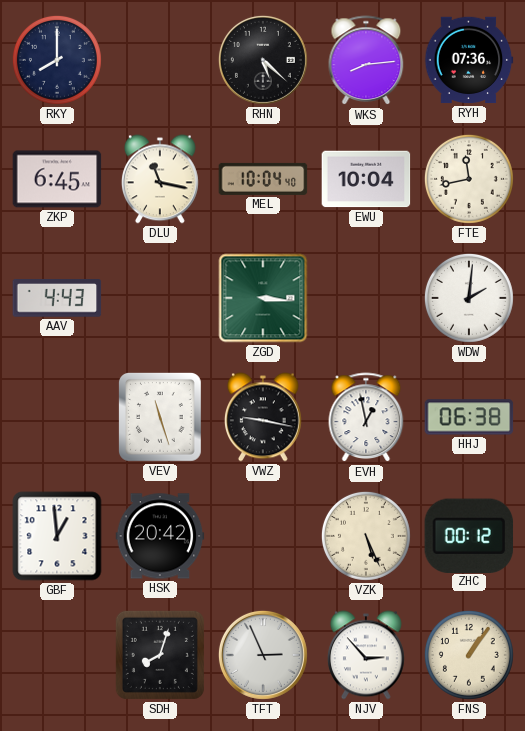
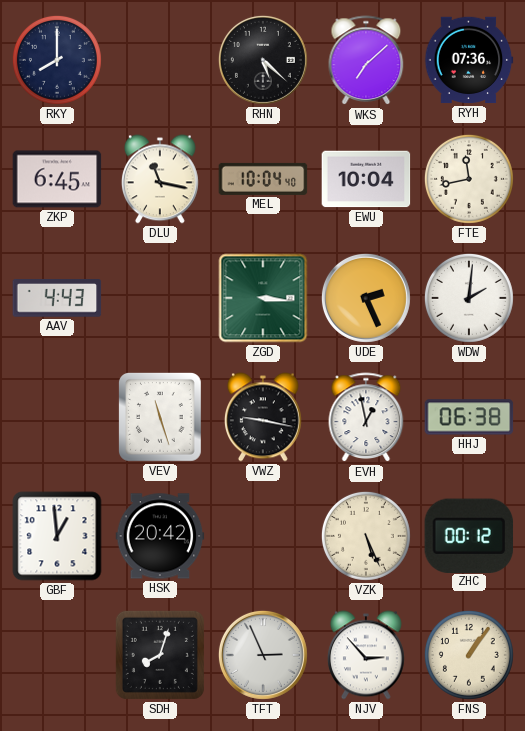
WKS: 8:14 -> 7:08
UDE: none -> 2:26
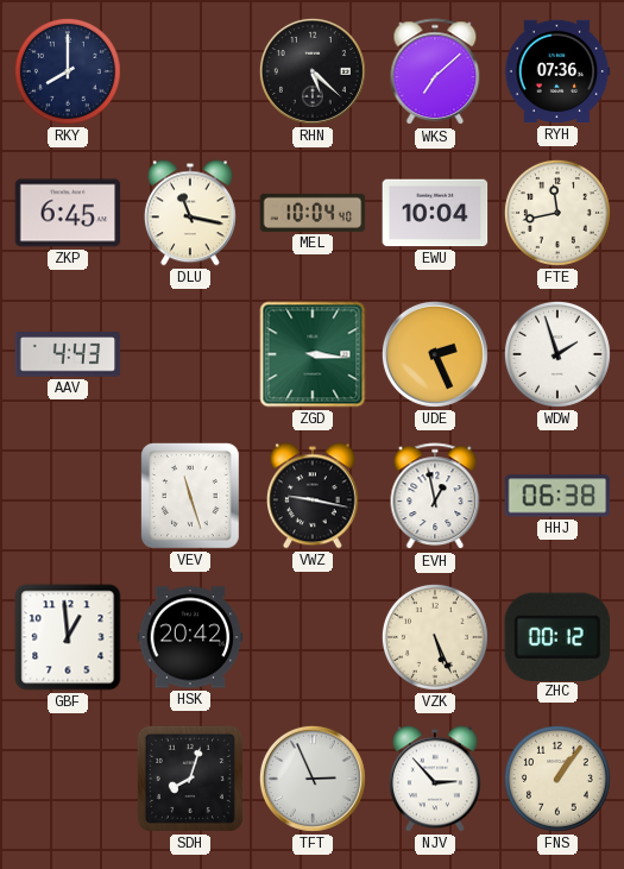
WDW: 2:01 -> 1:57
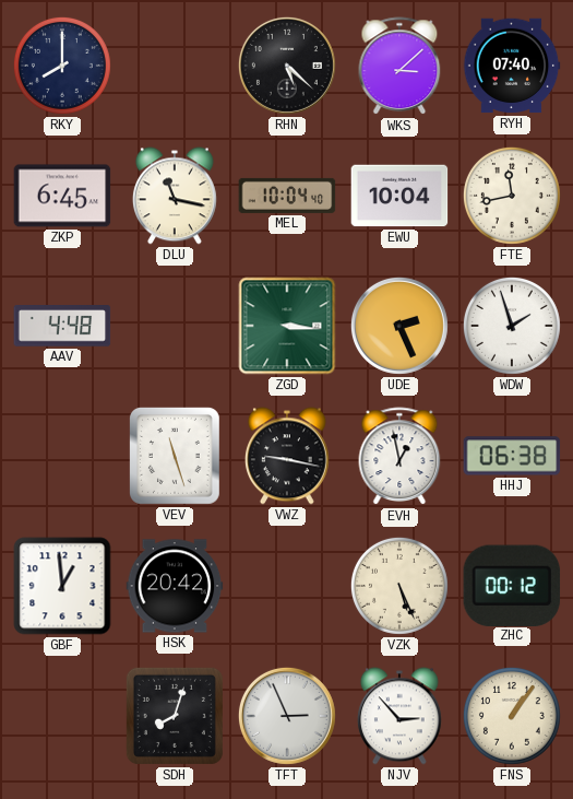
WKS: 7:08 -> 3:08
RYH: 07:36 -> 07:40
AAV: 4:43 -> 4:48
